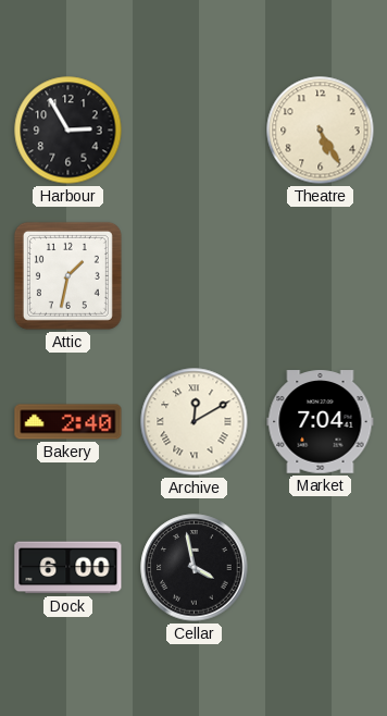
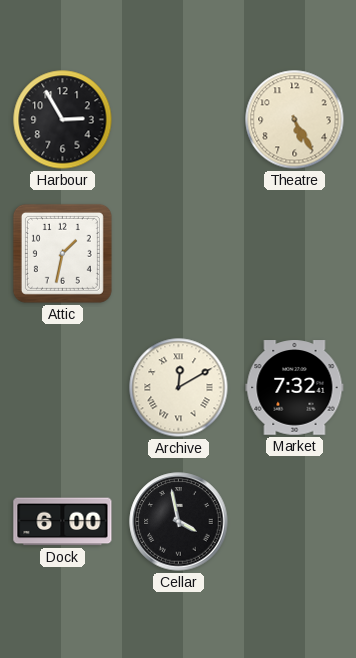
Bakery: 2:40 -> none
Market: 7:04 -> 7:32
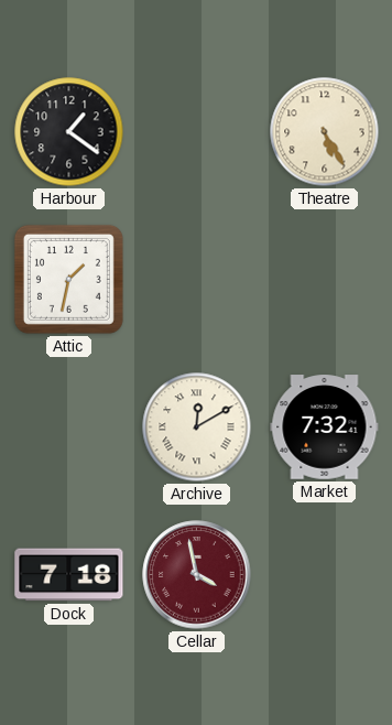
Harbour: 2:55 -> 1:21
Dock: 6:00 -> 7:18
Cellar dial: black -> burgundy
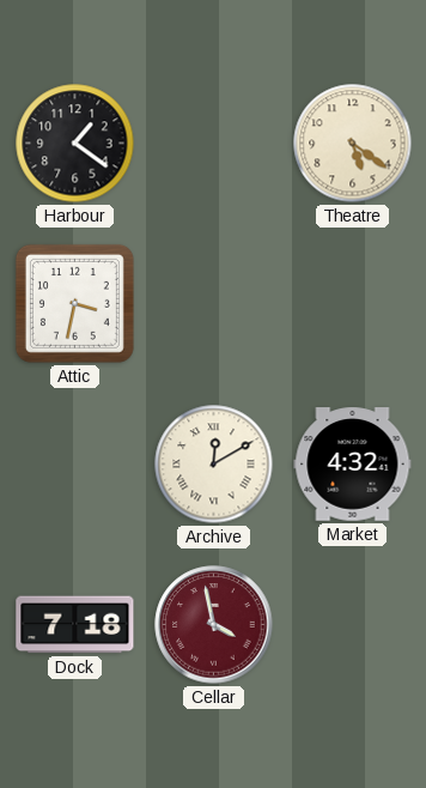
Theatre: 5:25 -> 5:21
Attic: 1:32 -> 3:32
Market: 7:32 -> 4:32
